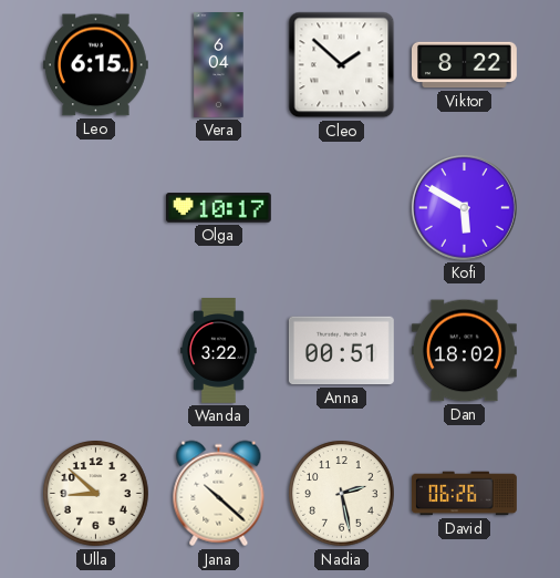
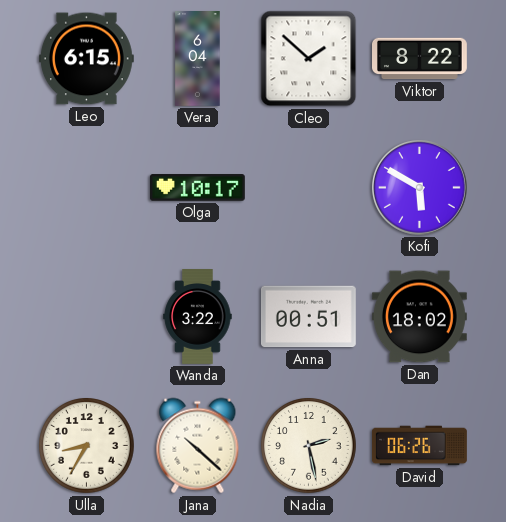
Ulla: 8:52 -> 8:35
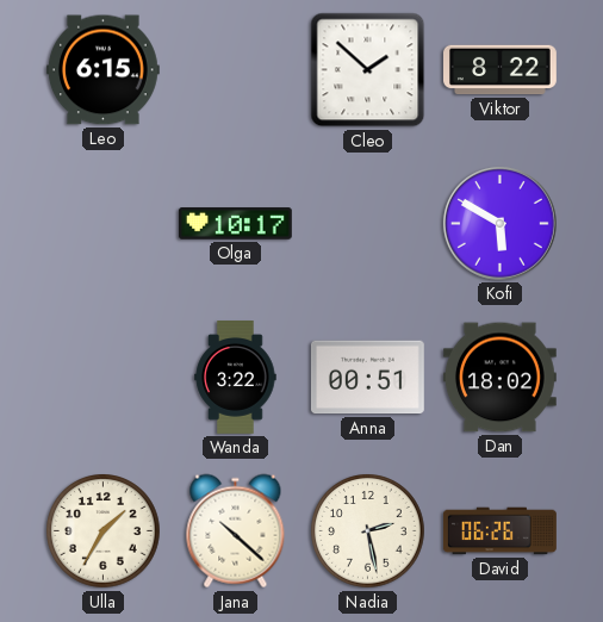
Vera: 6:04 -> none
Ulla: 8:35 -> 1:35
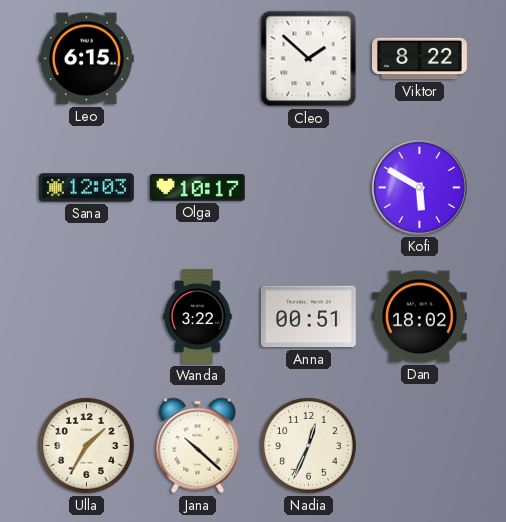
Sana: none -> 12:03
Nadia: 2:28 -> 12:34
David: 06:26 -> none
